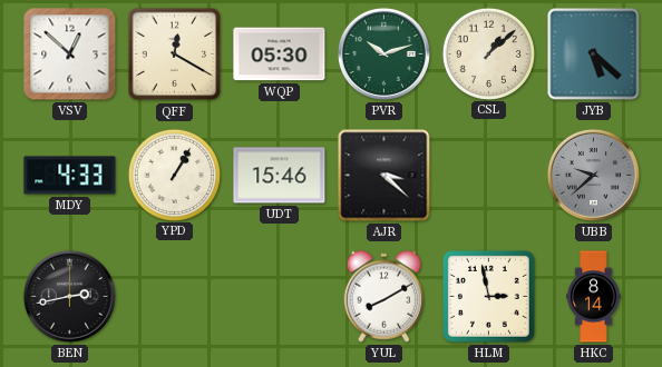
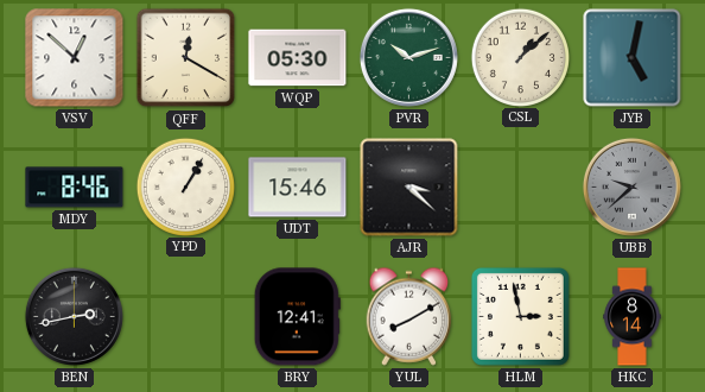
JYB: 5:22 -> 5:02
MDY: 4:33 -> 8:46
BRY: none -> 12:41
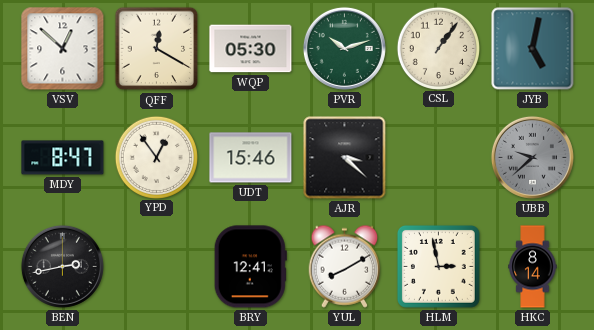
CSL: 1:08 -> 1:06
MDY: 8:46 -> 8:47
YPD: 1:05 -> 12:54
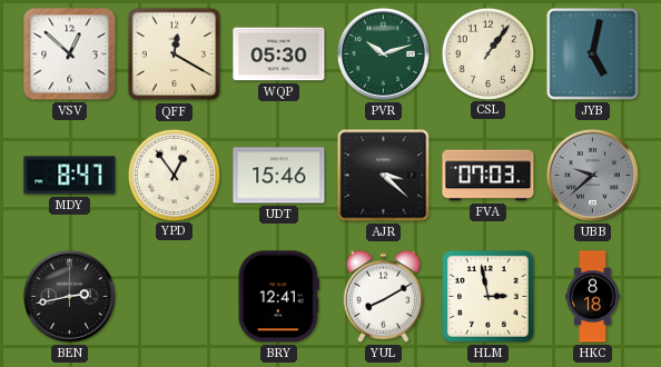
FVA: none -> 07:03
HKC: 8:14 -> 8:18
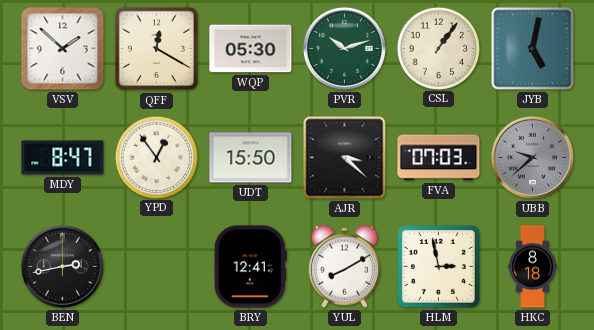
VSV: 12:52 -> 1:52
UDT: 15:46 -> 15:50
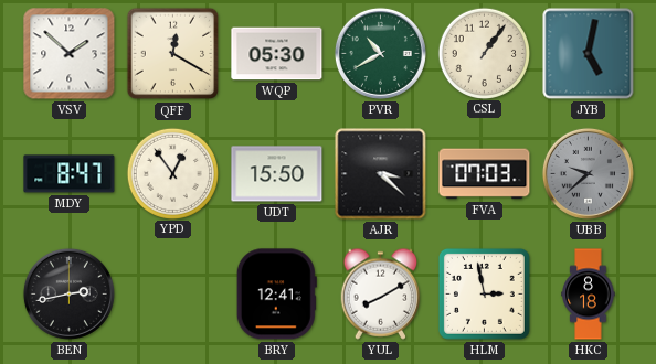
PVR: 10:12 -> 10:40
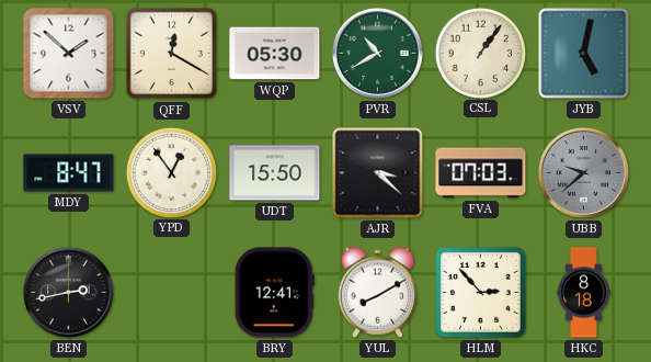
HLM: 2:58 -> 2:53
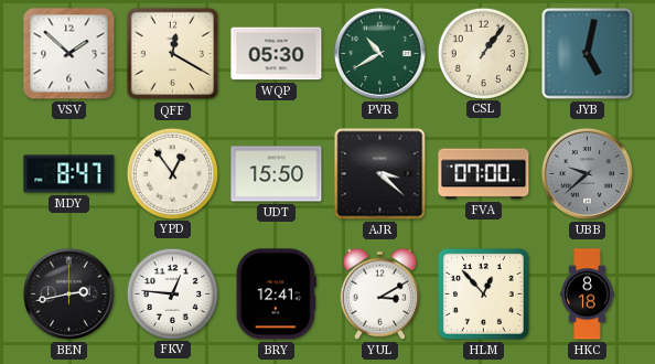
FVA: 07:03 -> 07:00
FKV: none -> 12:46
YUL: 8:10 -> 3:10
HLM: 2:53 -> 12:53
